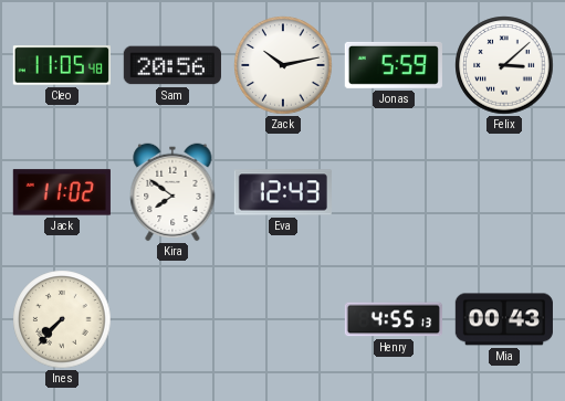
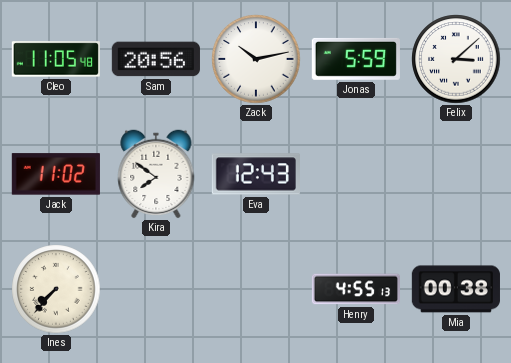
Mia: 00:43 -> 00:38
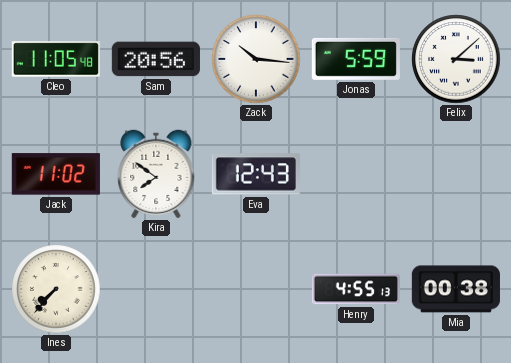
Zack: 10:13 -> 10:16
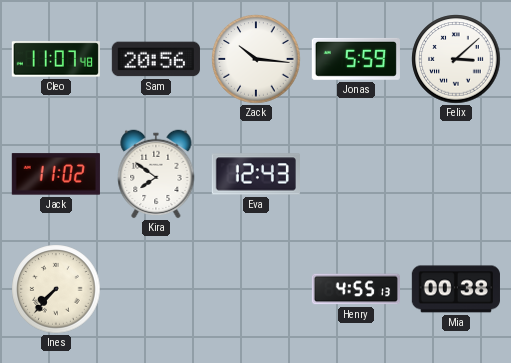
Cleo: 11:05 -> 11:07
